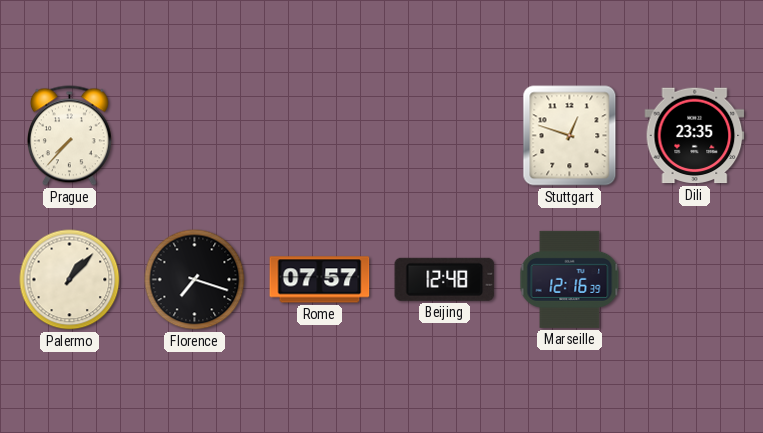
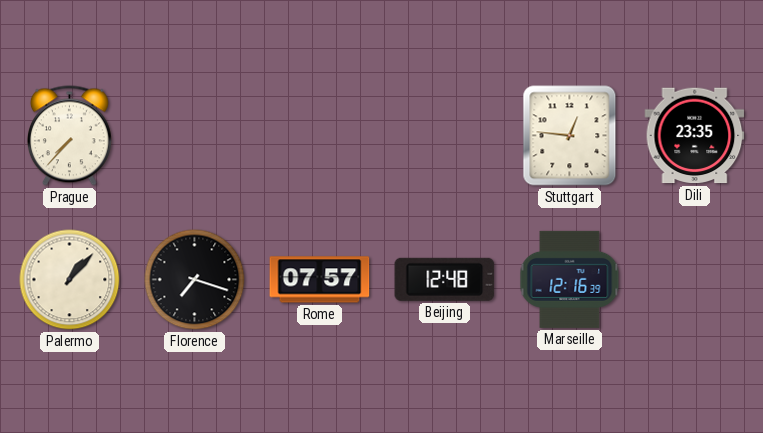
Stuttgart: 12:48 -> 12:46
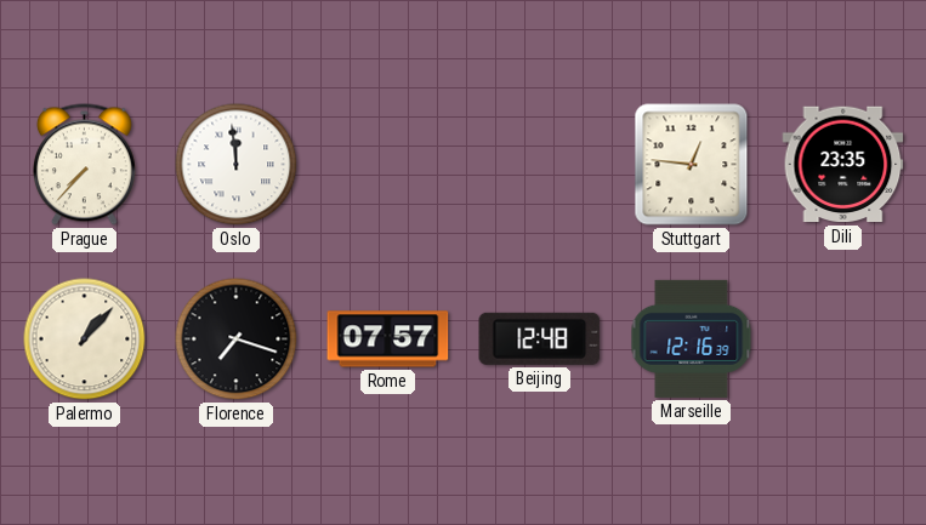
Oslo: none -> 11:59
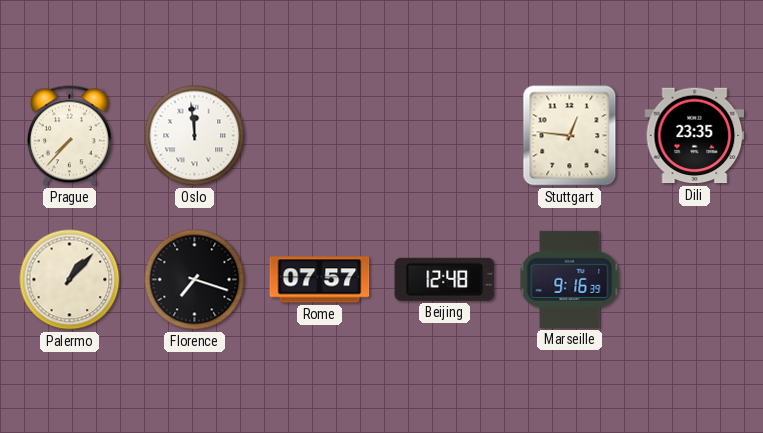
Marseille: 12:16 -> 9:16
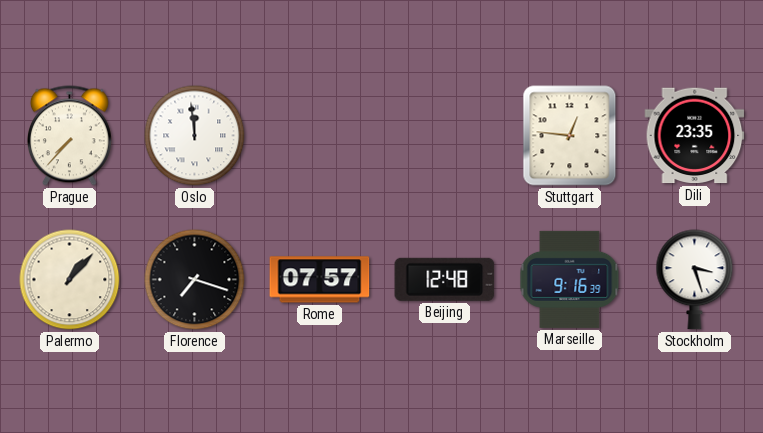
Stockholm: none -> 3:27
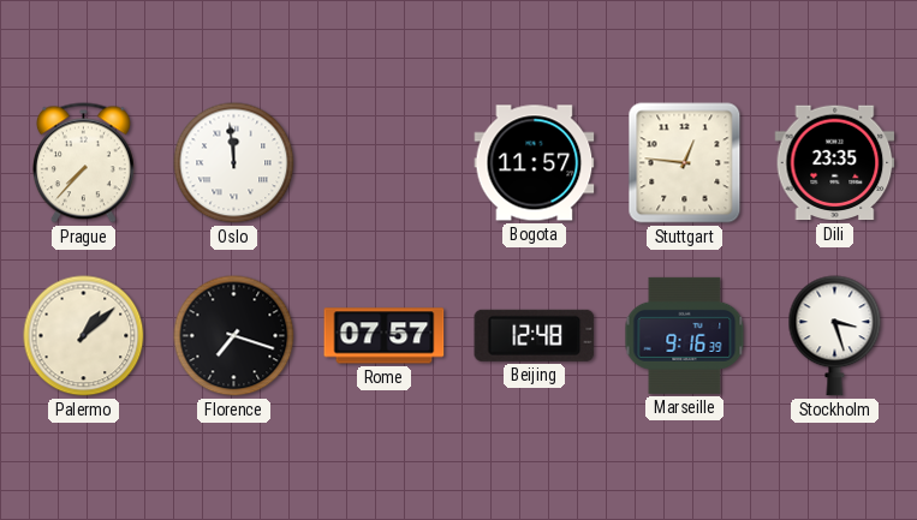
Bogota: none -> 11:57
Palermo: 1:07 -> 1:08
